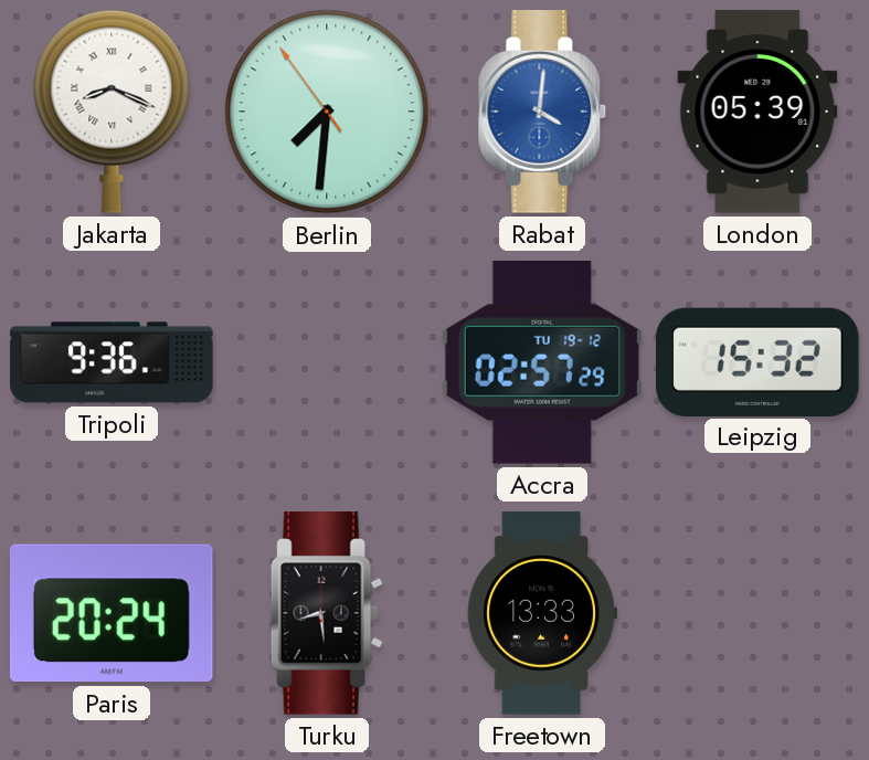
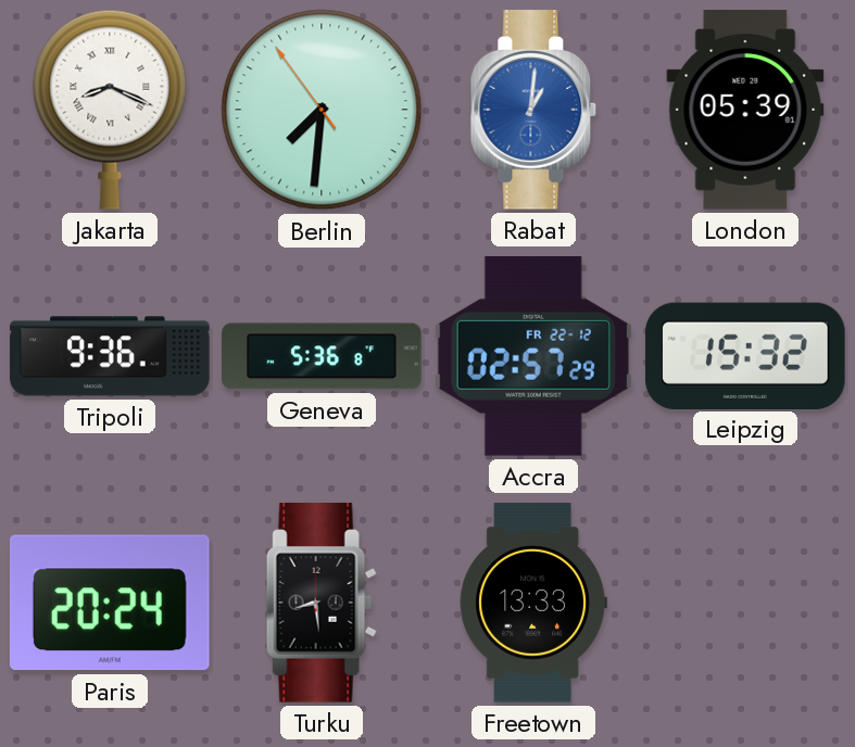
Rabat: 4:01 -> 1:01
Geneva: none -> 5:36
Accra date: TU 19-12 -> FR 22-12
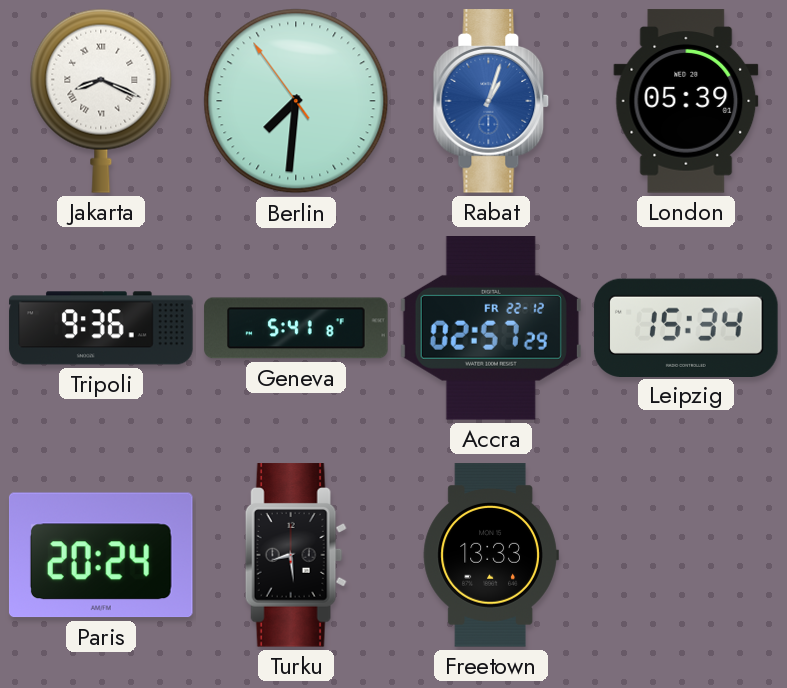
Rabat: 1:01 -> 1:03
Geneva: 5:36 -> 5:41
Leipzig: 15:32 -> 15:34
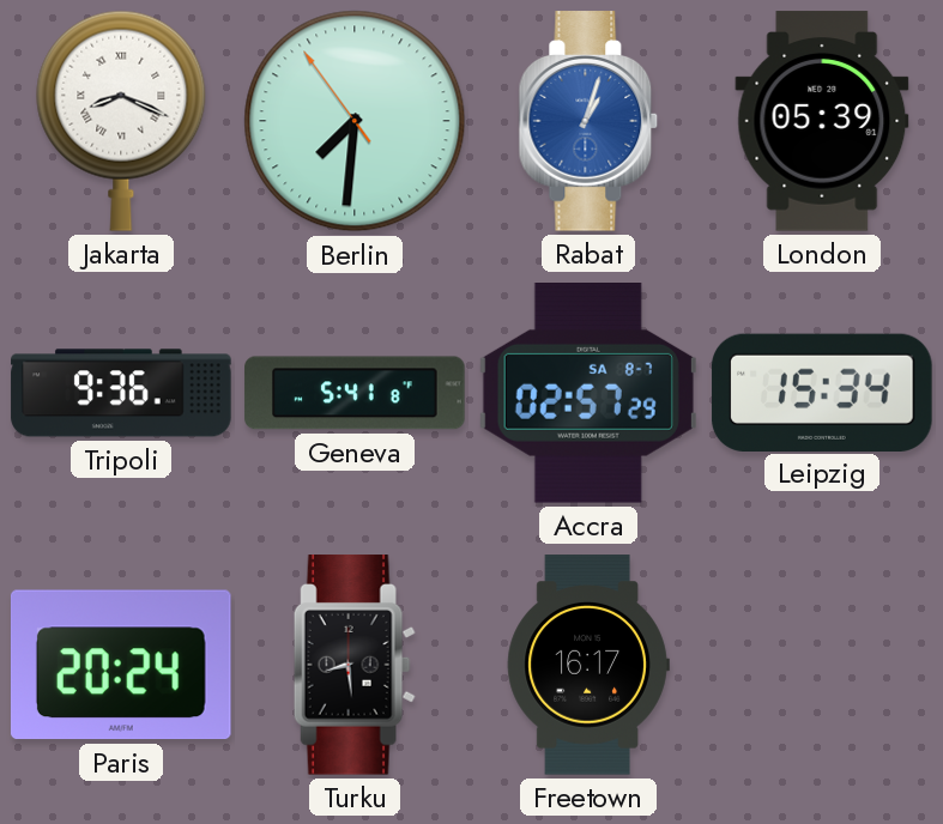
Accra date: FR 22-12 -> SA 8-7
Freetown: 13:33 -> 16:17
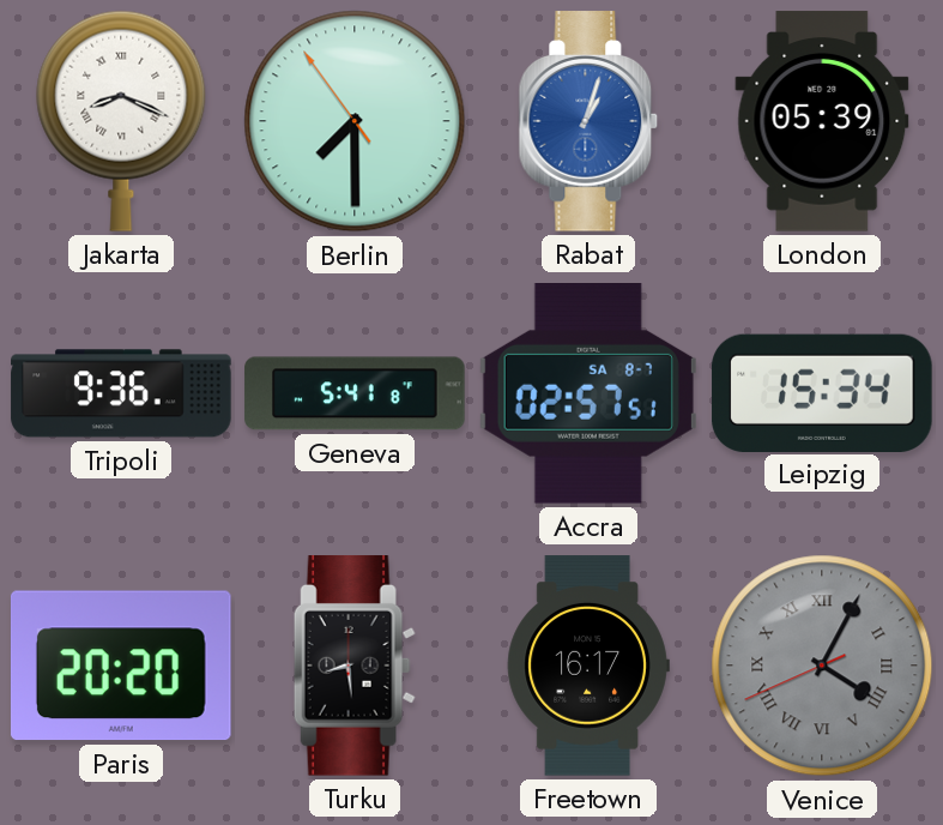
Berlin: 7:30 -> 7:29
Accra: 02:57:29 -> 02:57:51
Paris: 20:24 -> 20:20
Venice: none -> 4:04
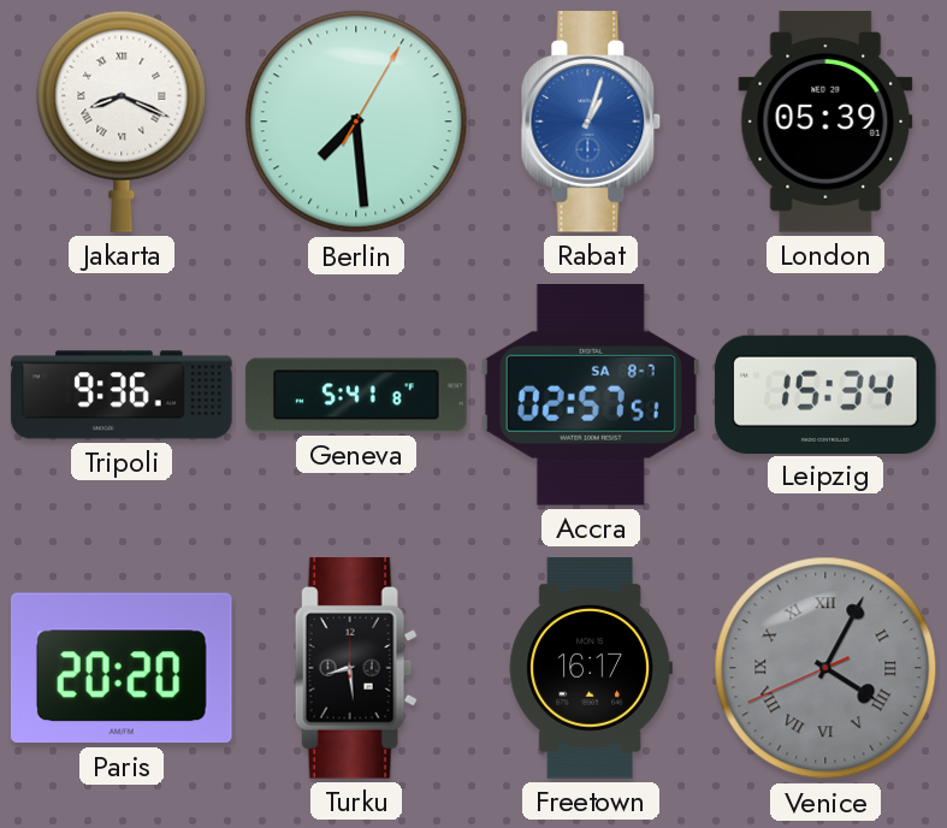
Berlin: 7:29:54 -> 7:29:05
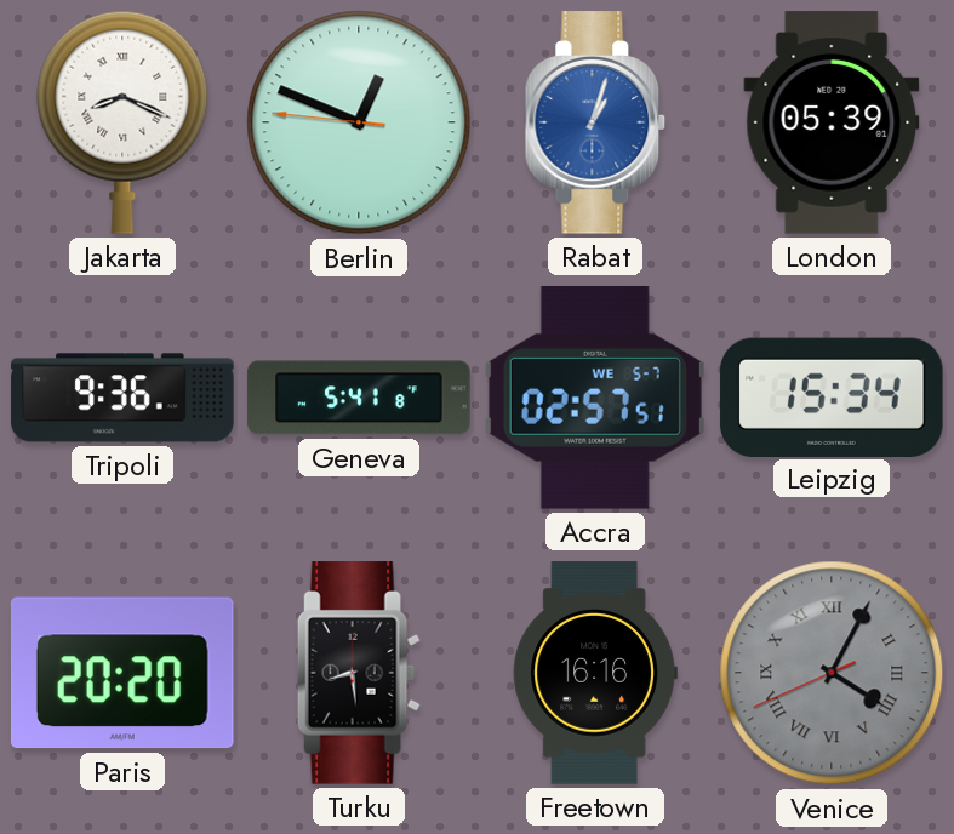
Berlin: 7:29 -> 12:48
Accra date: SA 8-7 -> WE 5-7
Freetown: 16:17 -> 16:16
